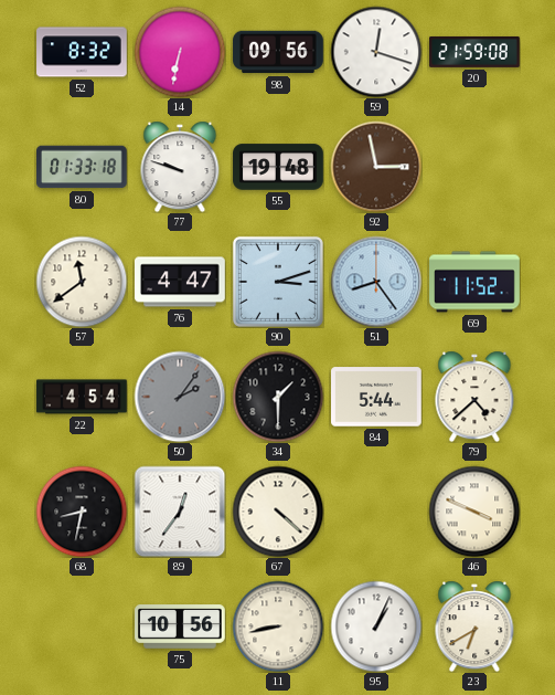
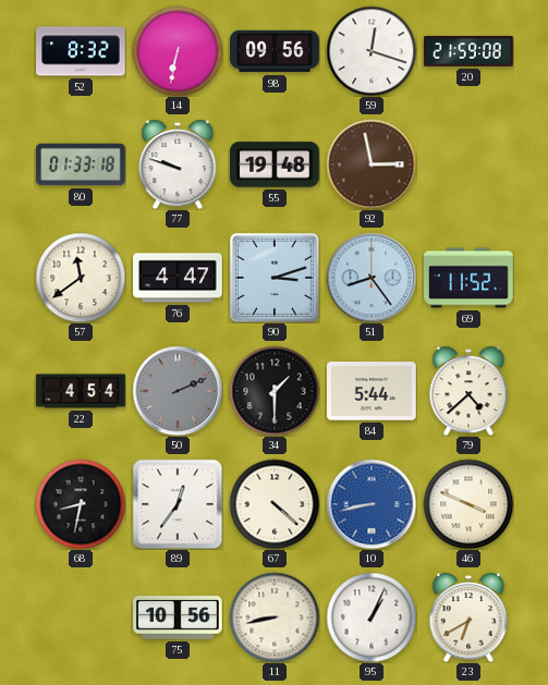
50: 2:06 -> 2:11
10: none -> 8:43
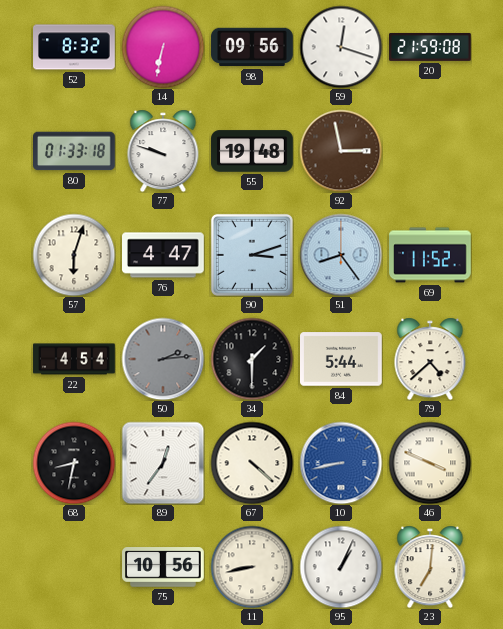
57: 11:39 -> 6:03
50: 2:11 -> 2:14
23: 6:40 -> 7:01
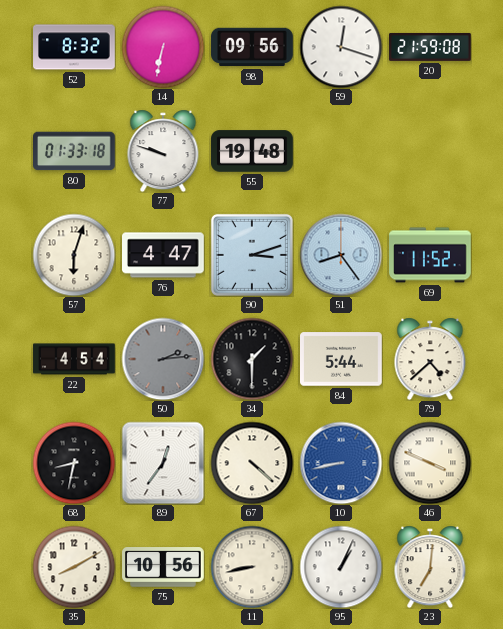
92: 2:58 -> none
35: none -> 8:10
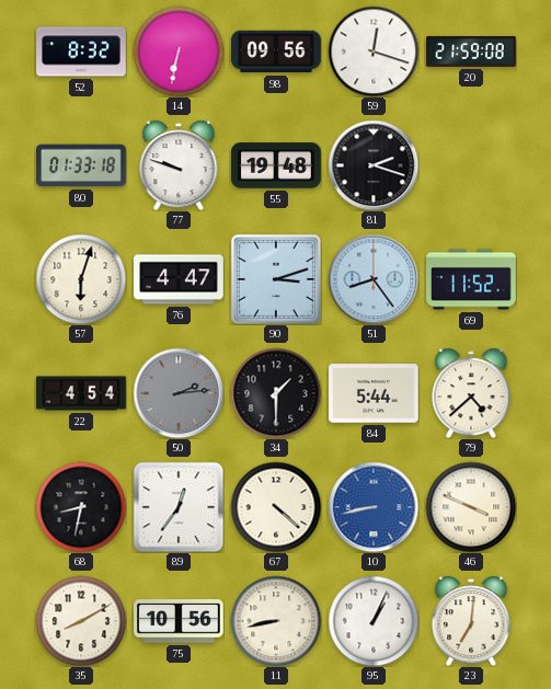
81: none -> 2:18
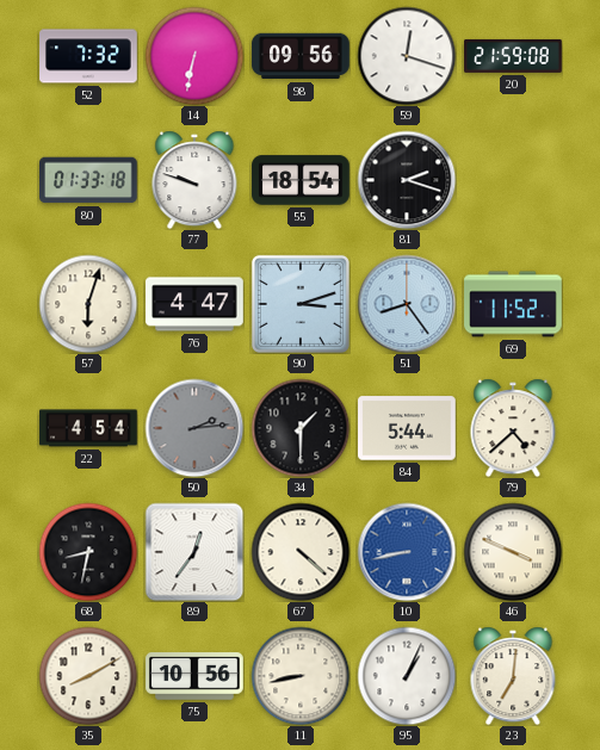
52: 8:32 -> 7:32
55: 19:48 -> 18:54
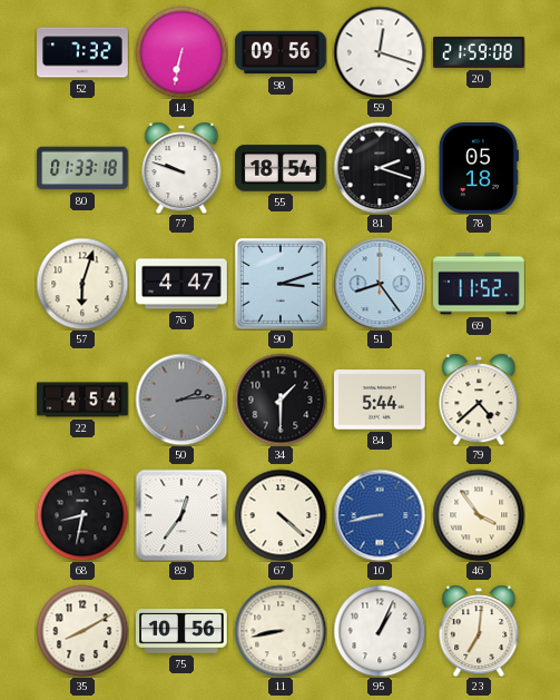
78: none -> 05:18
46: 3:49 -> 3:54
